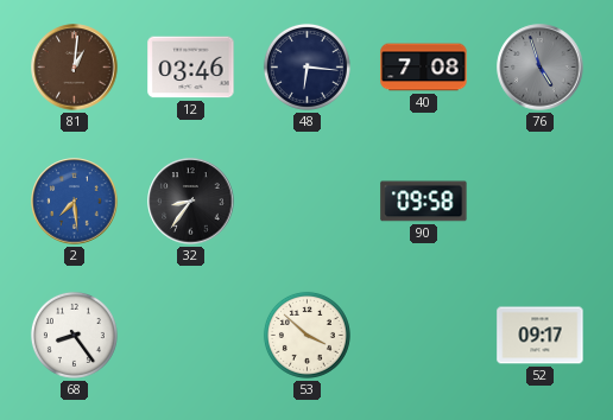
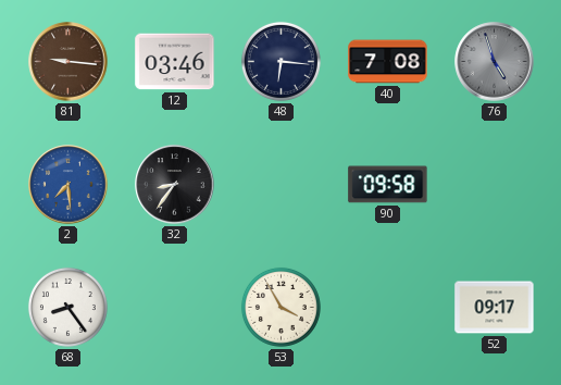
81: 1:01 -> 9:16
53: 3:52 -> 3:55
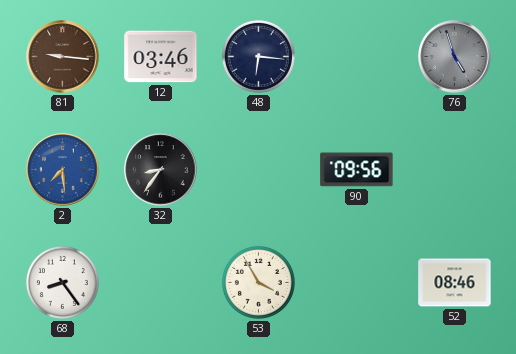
40: 7:08 -> none
90: 09:58 -> 09:56
52: 09:17 -> 08:46
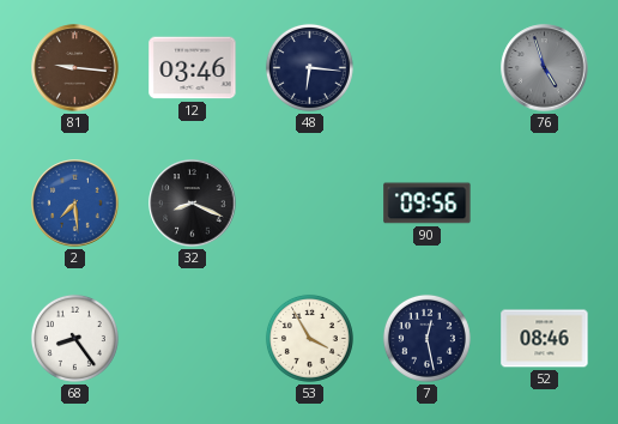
32: 8:36 -> 8:19
7: none -> 12:28
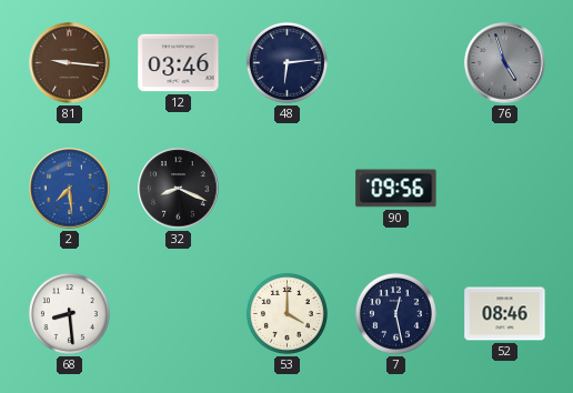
48: 6:16 -> 6:14
68: 8:24 -> 8:29
53: 3:55 -> 4:00
